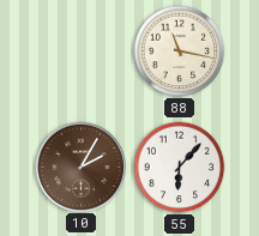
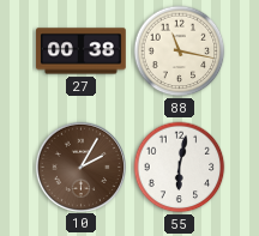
27: none -> 00:38
55: 6:07 -> 6:02
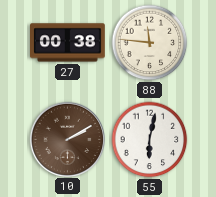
88: 11:17 -> 11:46
10: 2:05 -> 2:10
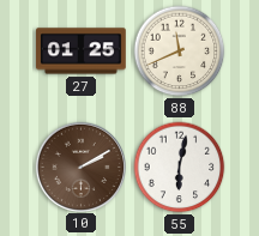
27: 00:38 -> 01:25
88: 11:46 -> 11:41
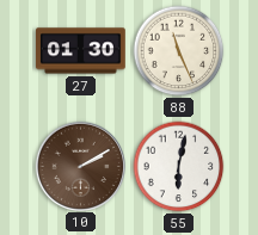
27: 01:25 -> 01:30
88: 11:41 -> 11:26
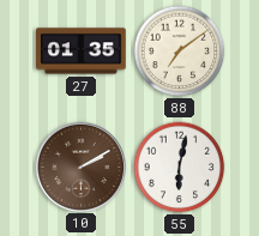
27: 01:30 -> 01:35
88: 11:26 -> 7:09
